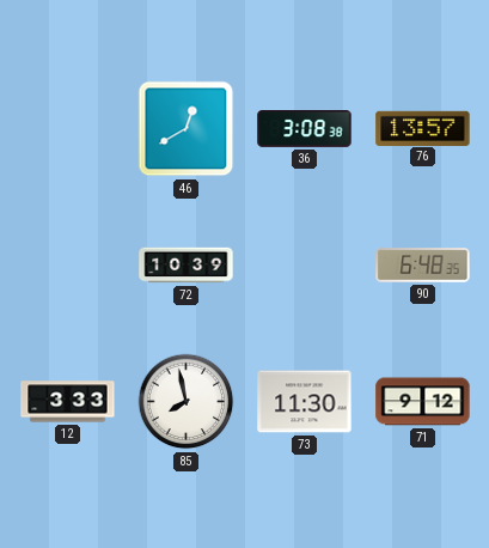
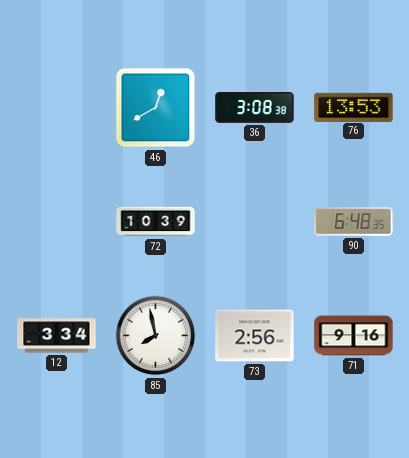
76: 13:57 -> 13:53
12: 3:33 -> 3:34
73: 11:30 -> 2:56
71: 9:12 -> 9:16
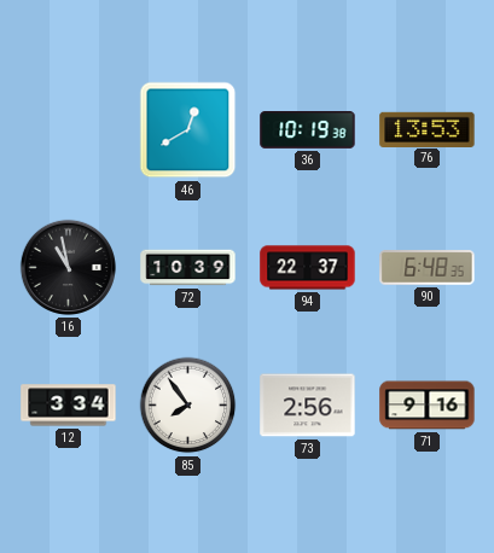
36: 3:08 -> 10:19
16: none -> 10:58
94: none -> 22:37
85: 7:58 -> 7:54
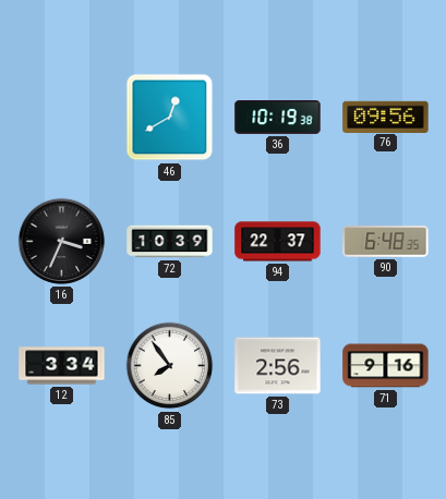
76: 13:53 -> 09:56
16: 10:58 -> 3:34
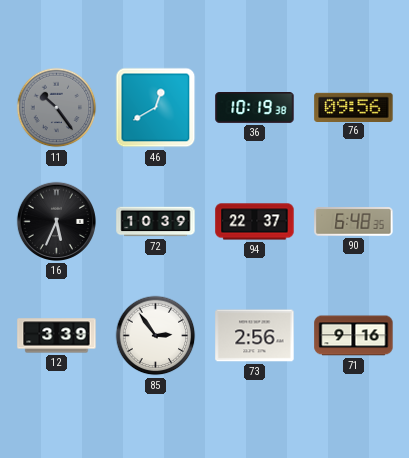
11: none -> 10:24
16: 3:34 -> 5:34
12: 3:34 -> 3:39
85: 7:54 -> 2:54
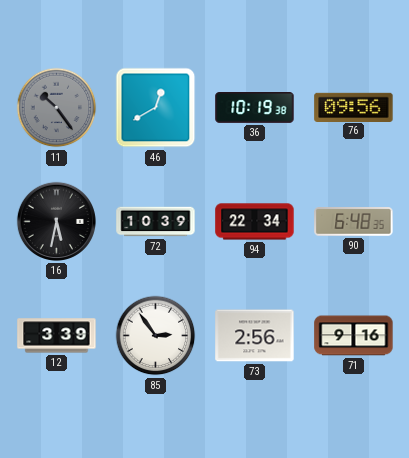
16: 5:34 -> 5:32
94: 22:37 -> 22:34
